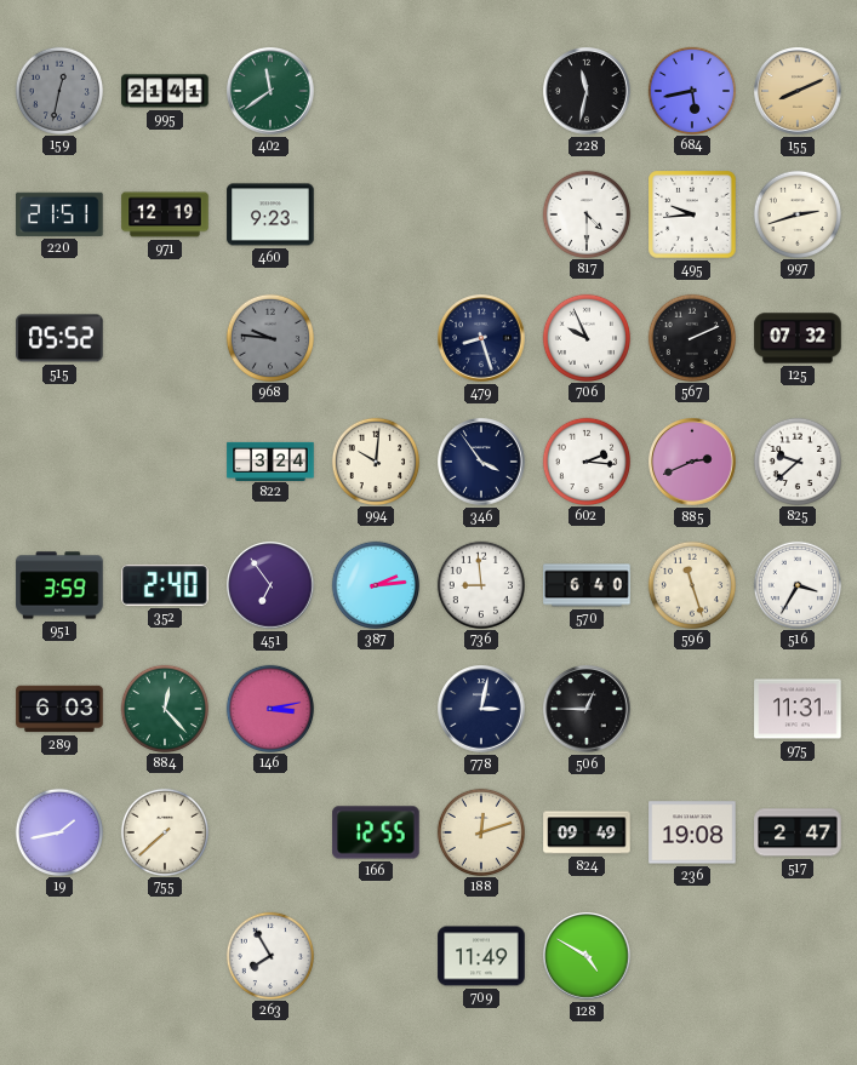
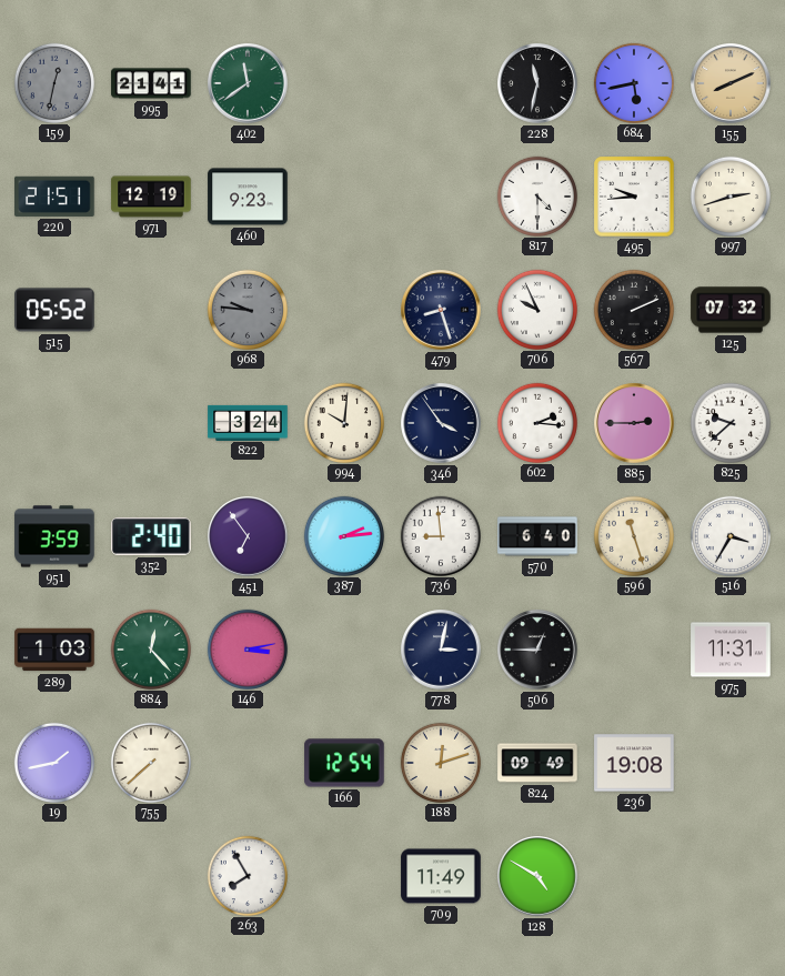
885: 2:41 -> 2:45
289: 6:03 -> 1:03
166: 12:55 -> 12:54
517: 2:47 -> none
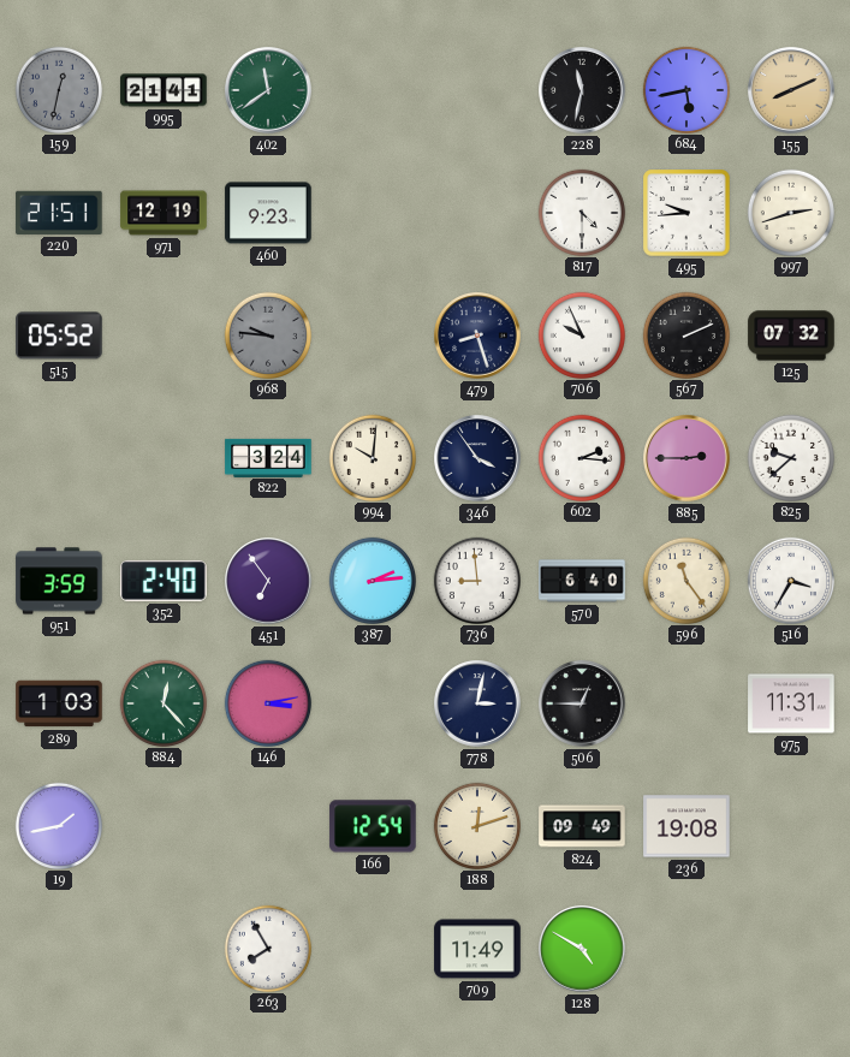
596: 11:27 -> 11:24
755: 7:38 -> none
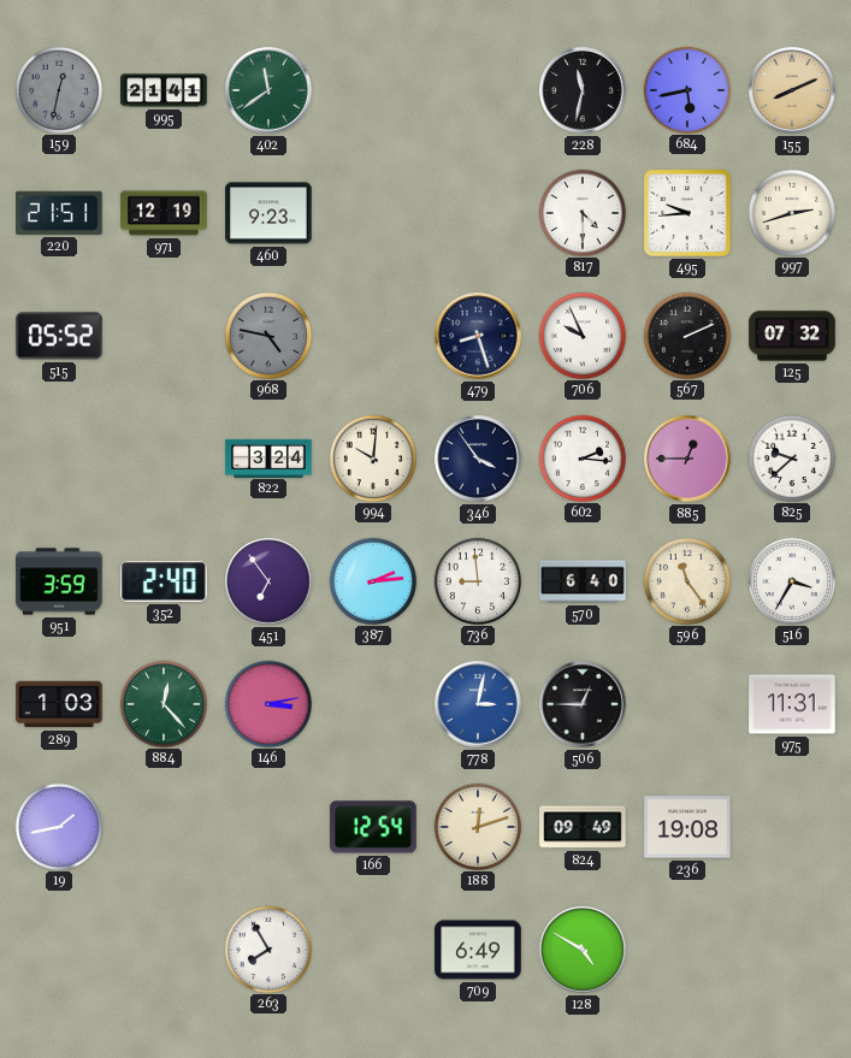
968: 9:46 -> 4:47
885: 2:45 -> 12:45
778 dial: navy -> blue
709: 11:49 -> 6:49
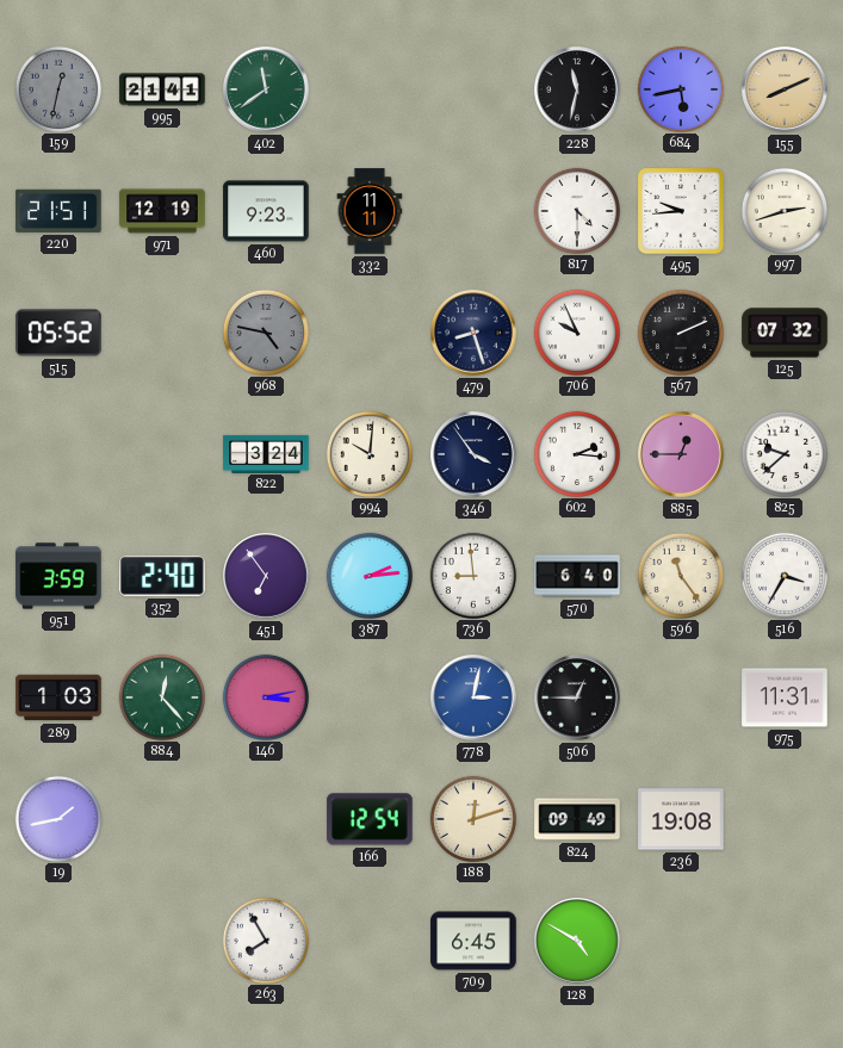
332: none -> 11:11
709: 6:49 -> 6:45
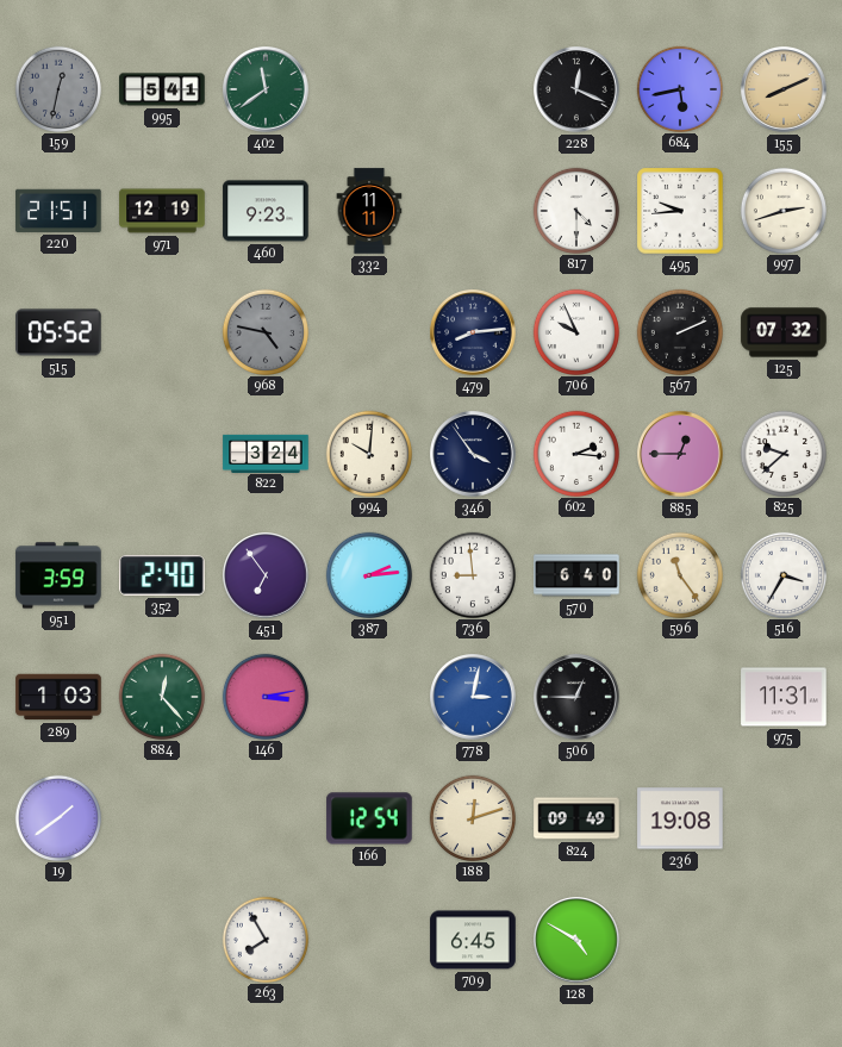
995: 21:41 -> 5:41
228: 11:32 -> 12:19
479: 8:27 -> 8:14
19: 1:43 -> 1:39
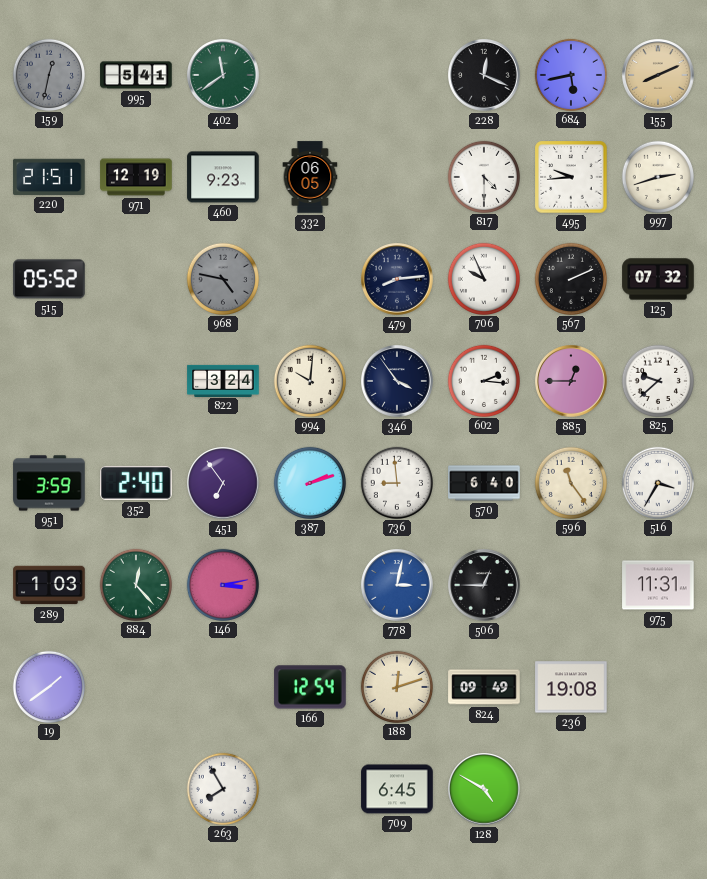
332: 11:11 -> 06:05
387: 2:14 -> 2:12
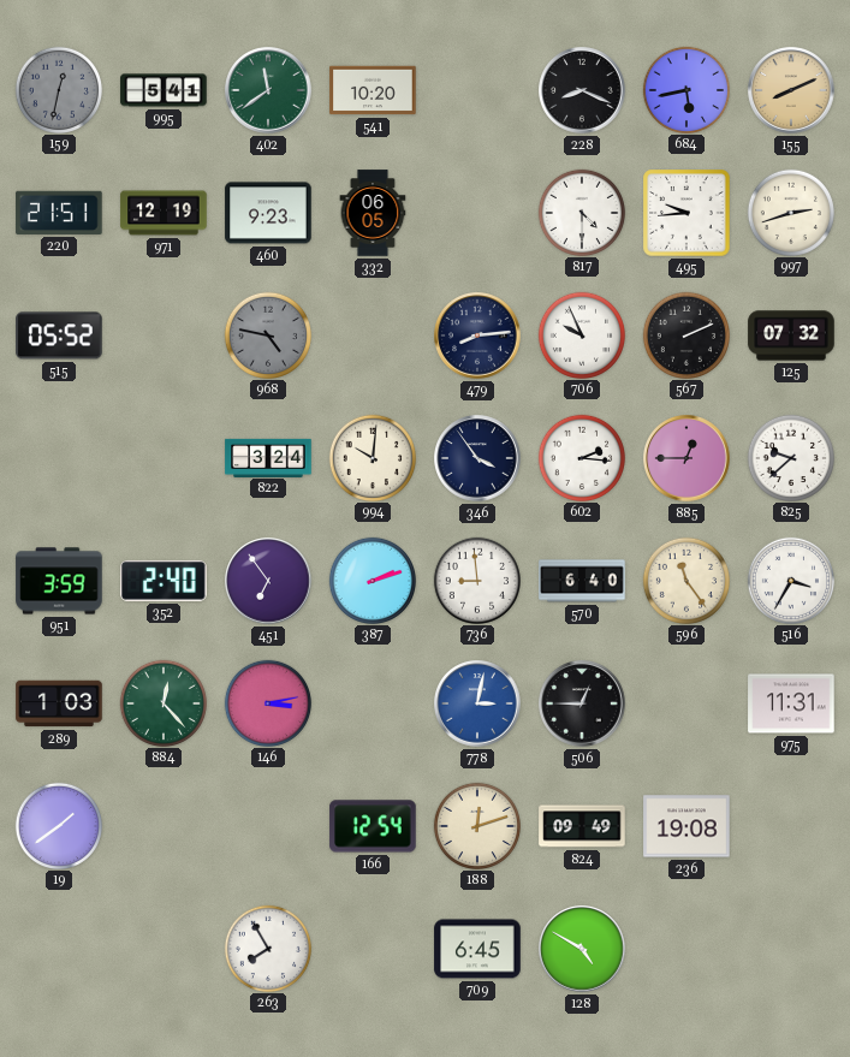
541: none -> 10:20
228: 12:19 -> 8:19
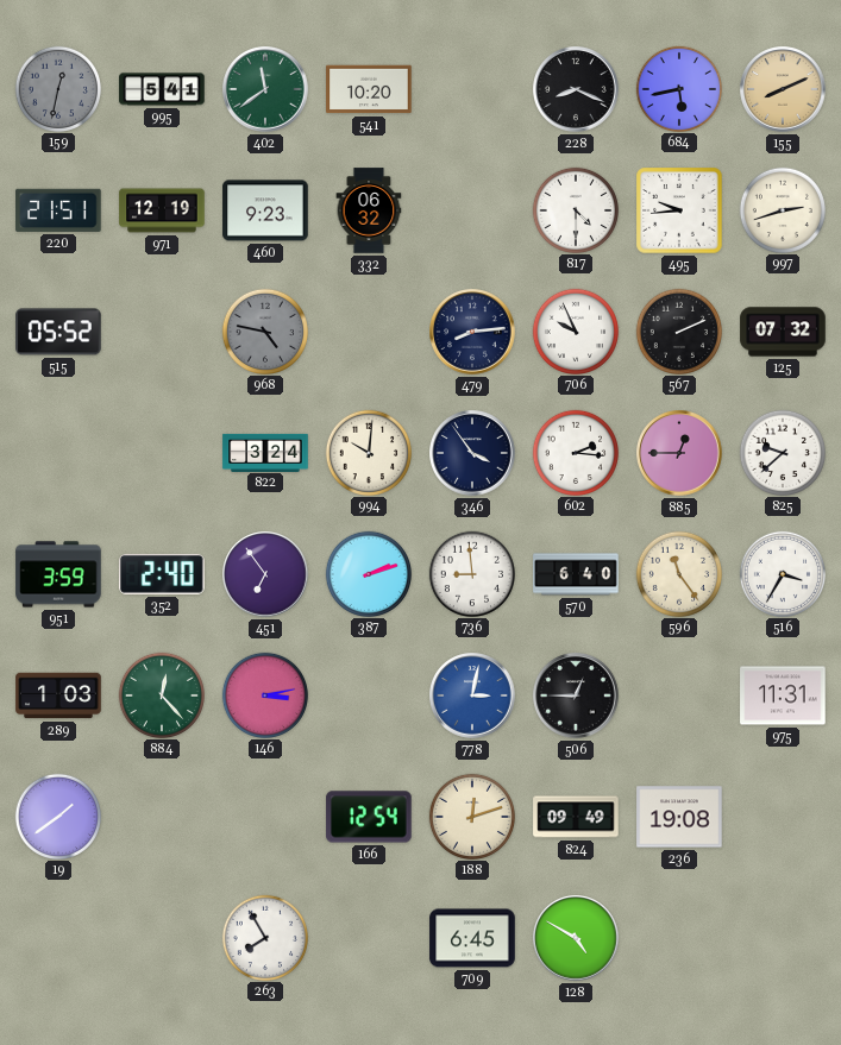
332: 06:05 -> 06:32
